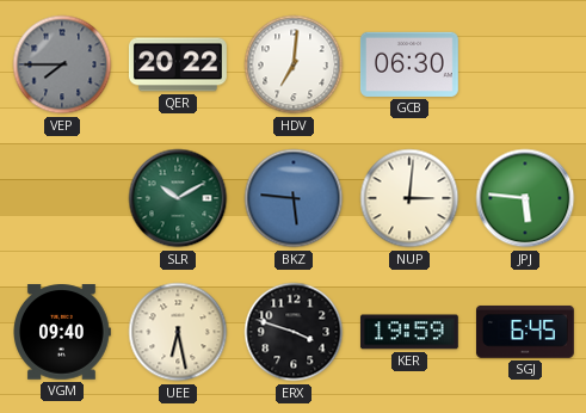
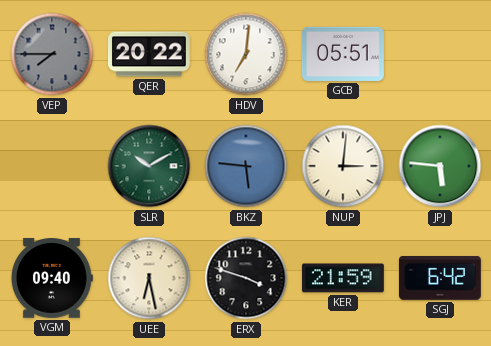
GCB: 06:30 -> 05:51
KER: 19:59 -> 21:59
SGJ: 6:45 -> 6:42
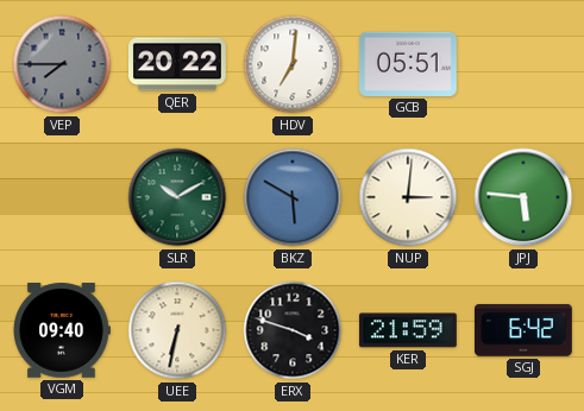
BKZ: 5:46 -> 5:50
UEE: 6:28 -> 6:32
